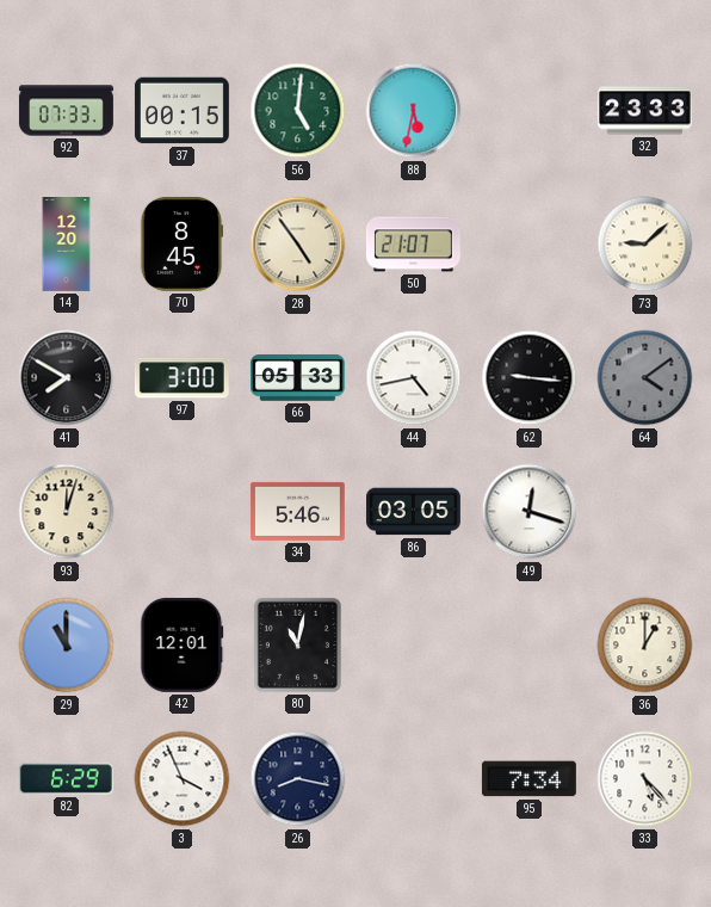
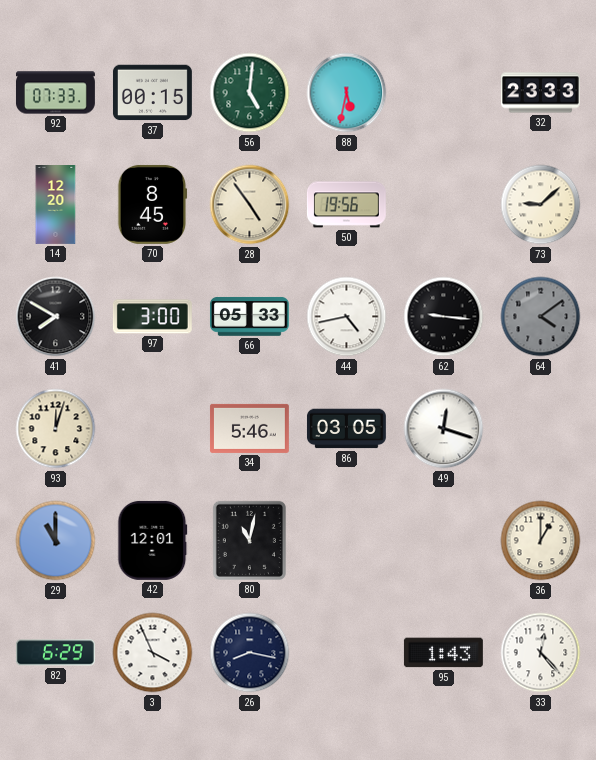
50: 21:07 -> 19:56
95: 7:34 -> 1:43
33: 5:23 -> 12:23
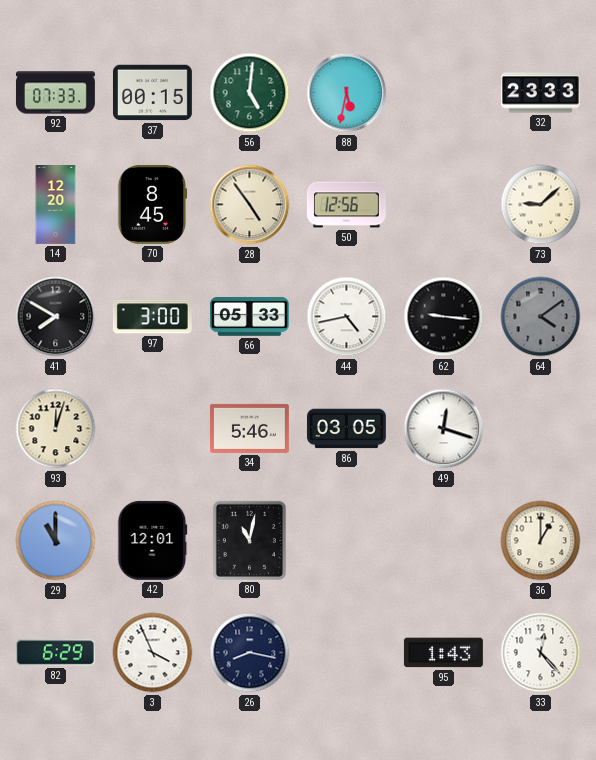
50: 19:56 -> 12:56
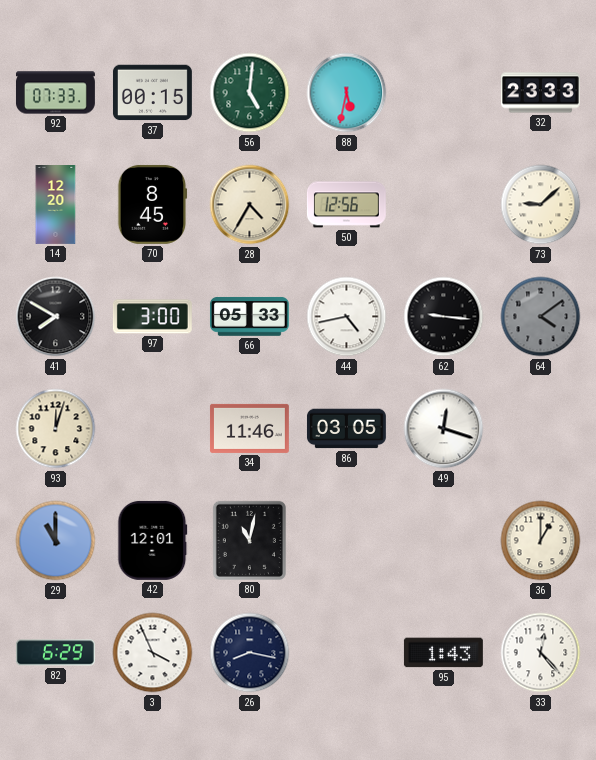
28: 4:54 -> 4:35
34: 5:46 -> 11:46
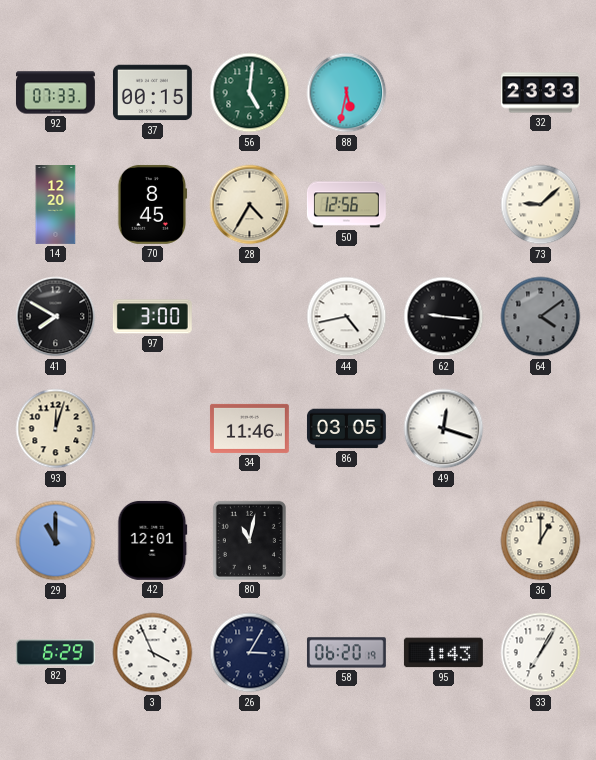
66: 05:33 -> none
26: 8:17 -> 3:05
58: none -> 06:20
33: 12:23 -> 7:05
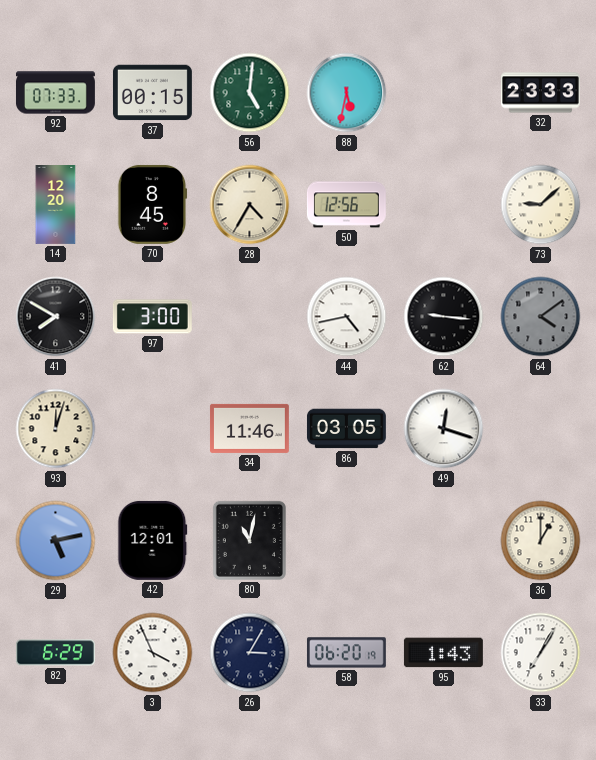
29: 11:00 -> 5:13
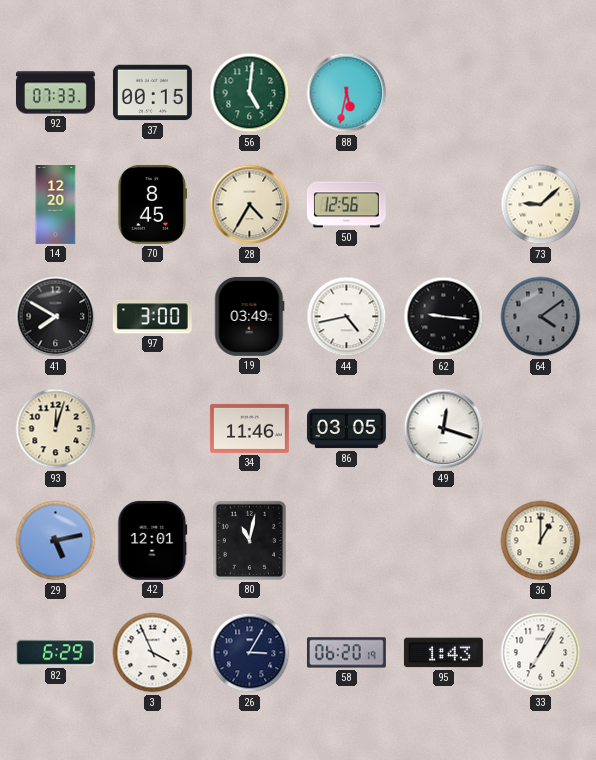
32: 23:33 -> none
19: none -> 03:49
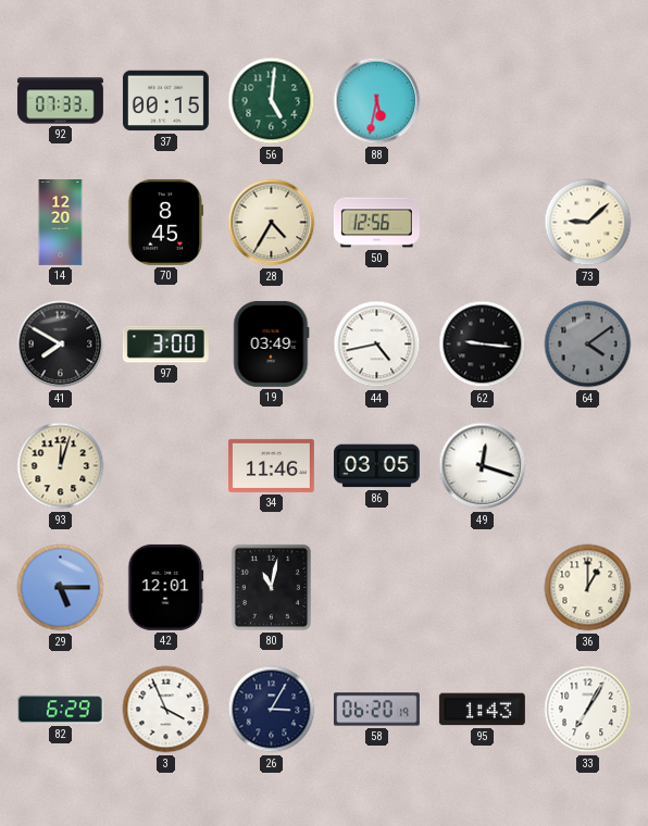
29: 5:13 -> 5:15
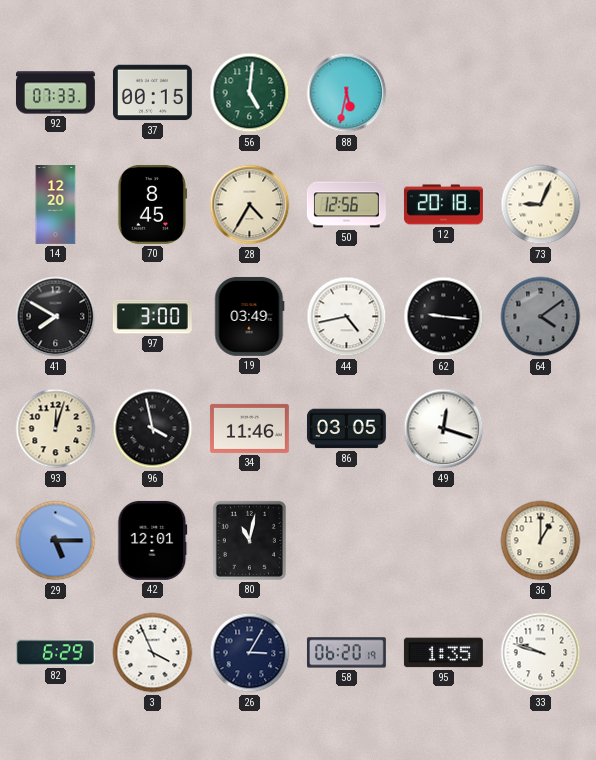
12: none -> 20:18
73: 9:08 -> 9:04
96: none -> 3:58
95: 1:43 -> 1:35
33: 7:05 -> 9:48
